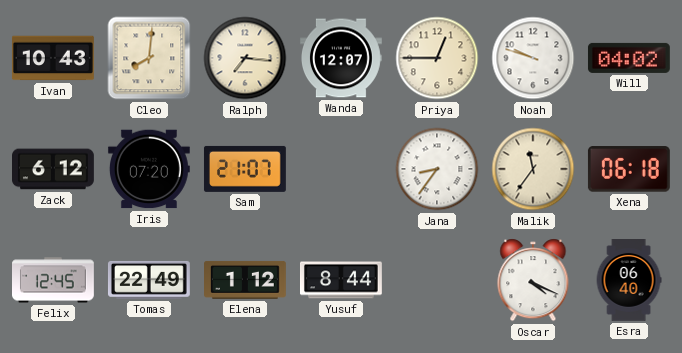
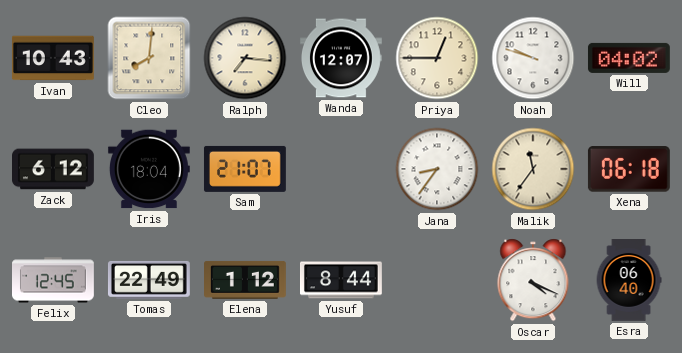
Iris: 07:20 -> 18:04
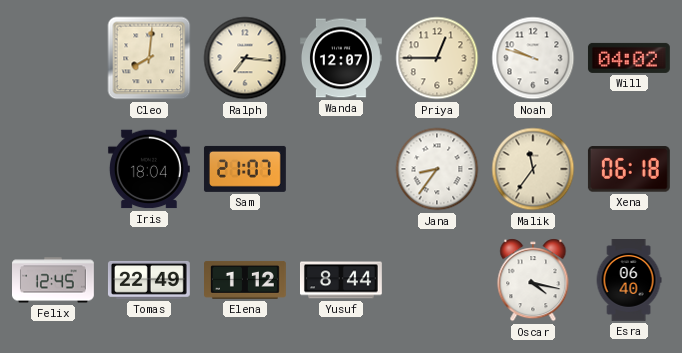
Ivan: 10:43 -> none
Zack: 6:12 -> none
Oscar: 4:19 -> 4:17
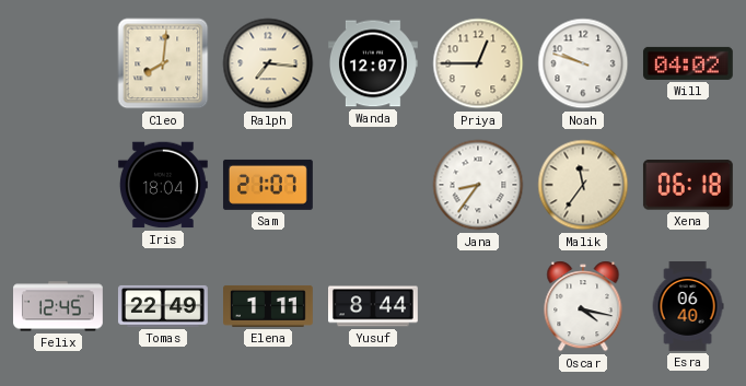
Elena: 1:12 -> 1:11
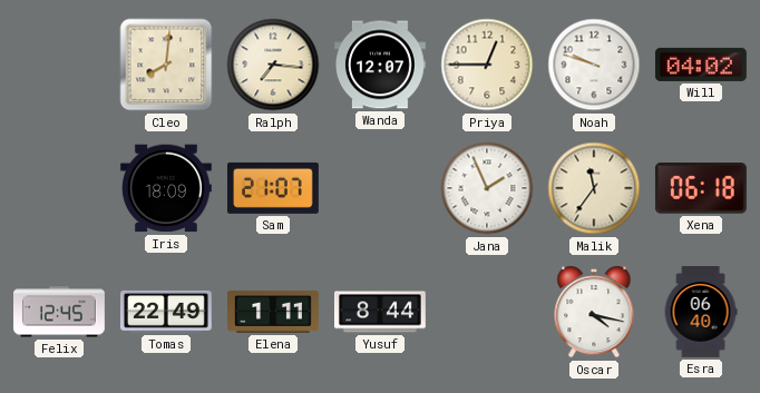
Iris: 18:04 -> 18:09
Jana: 8:36 -> 1:56
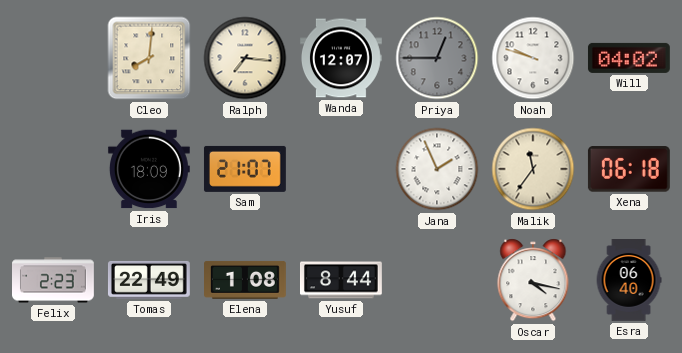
Priya dial: cream -> grey
Felix: 12:45 -> 2:23
Elena: 1:11 -> 1:08
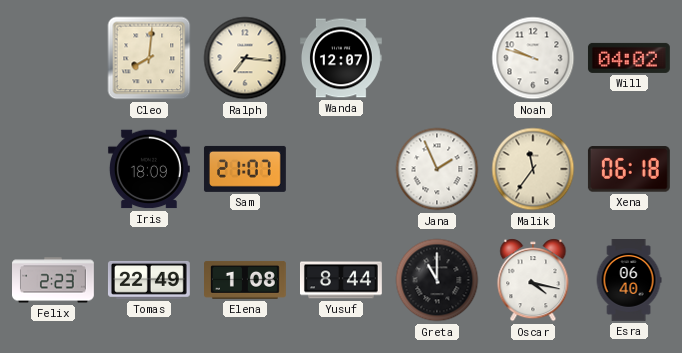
Priya: 12:45 -> none
Greta: none -> 11:00
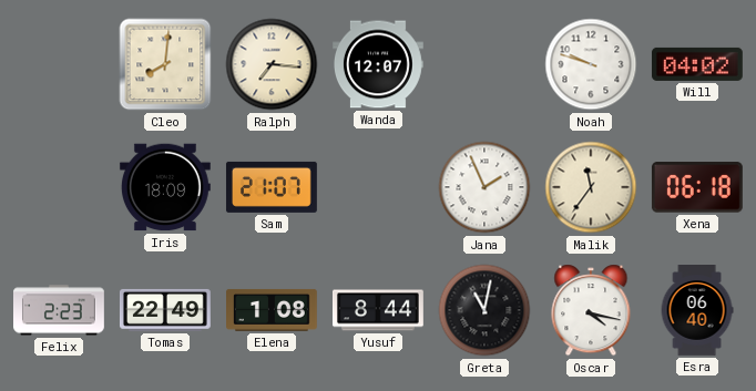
Greta: 11:00 -> 11:02
